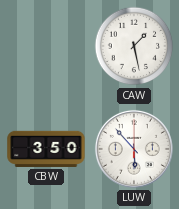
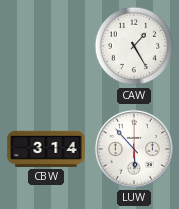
CAW: 1:28 -> 1:25
CBW: 3:50 -> 3:14
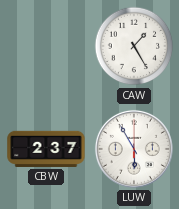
CBW: 3:14 -> 2:37
LUW: 5:53 -> 5:55
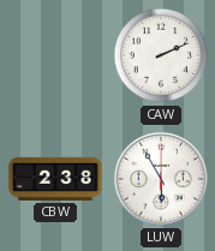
CAW: 1:25 -> 2:11
CBW: 2:37 -> 2:38
